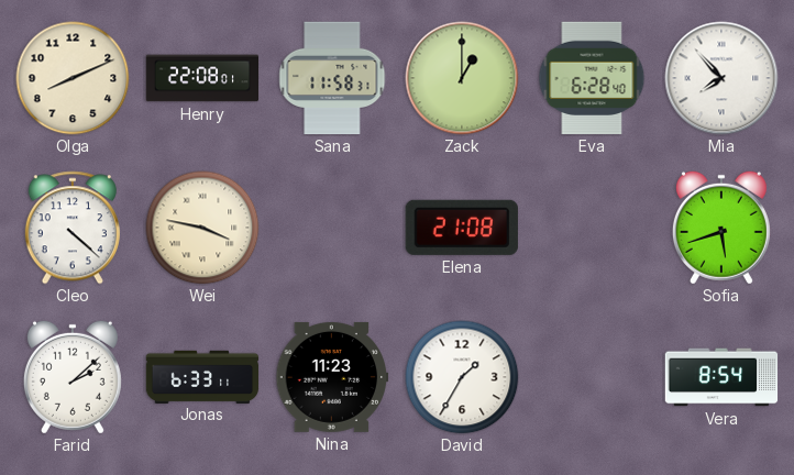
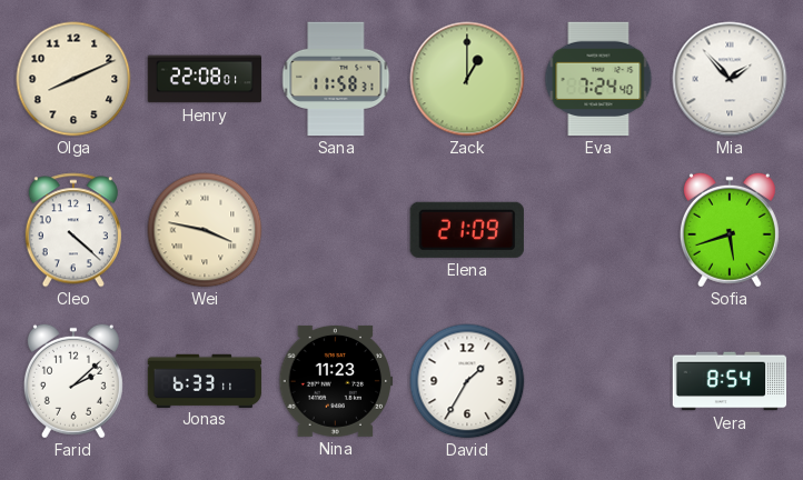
Eva: 6:28 -> 7:24
Mia: 7:53 -> 1:53
Elena: 21:08 -> 21:09
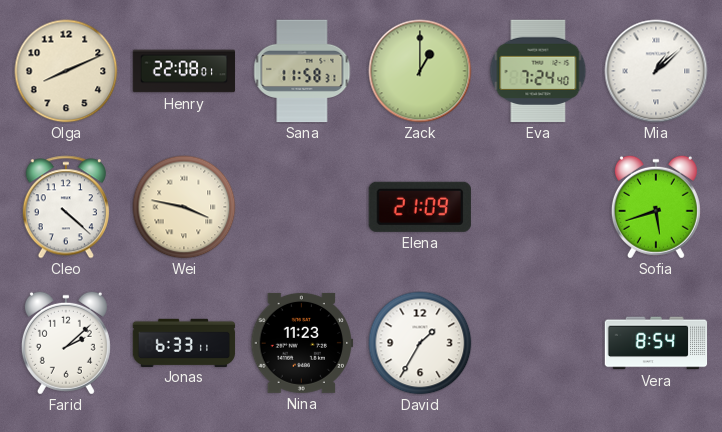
Mia: 1:53 -> 1:08
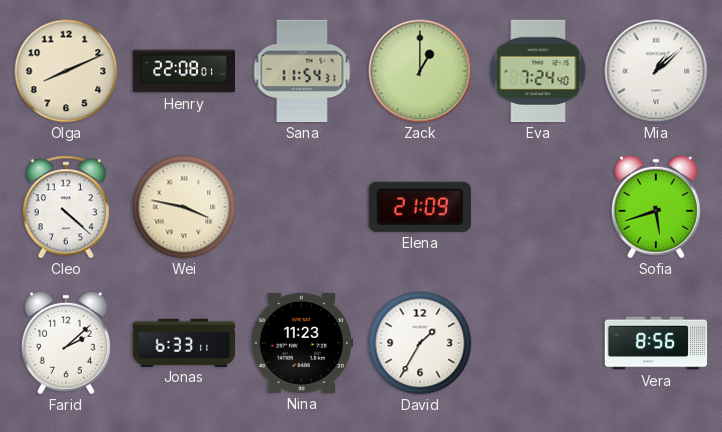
Sana: 11:58 -> 11:54
Vera: 8:54 -> 8:56
